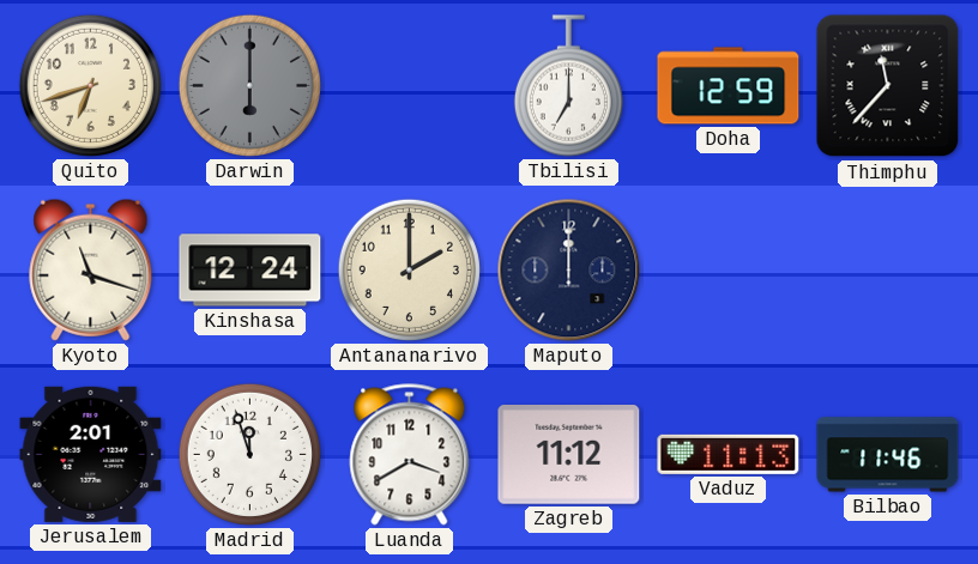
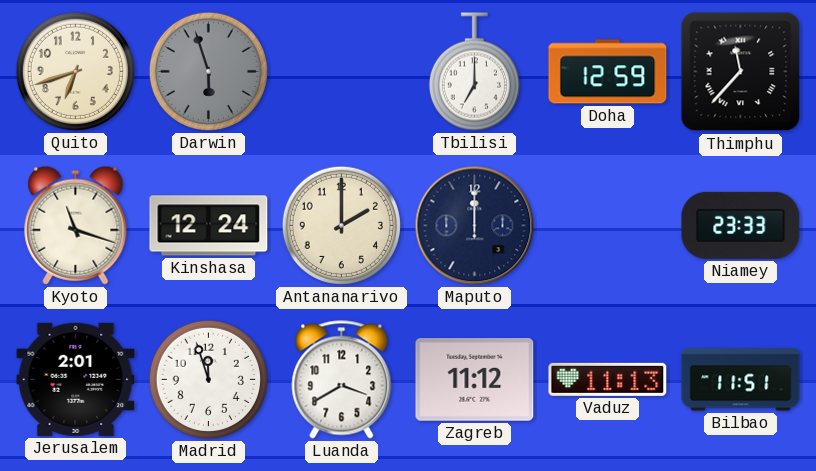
Darwin: 6:00 -> 5:57
Niamey: none -> 23:33
Bilbao: 11:46 -> 11:51
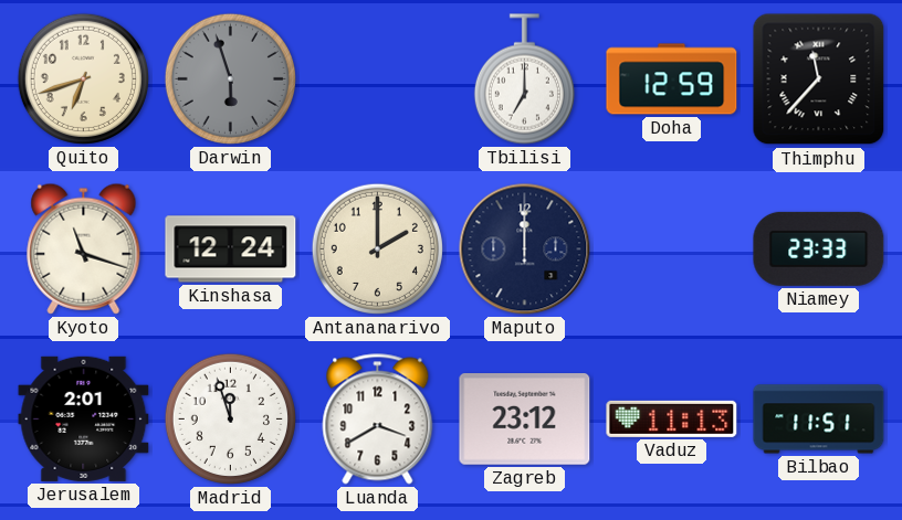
Zagreb: 11:12 -> 23:12
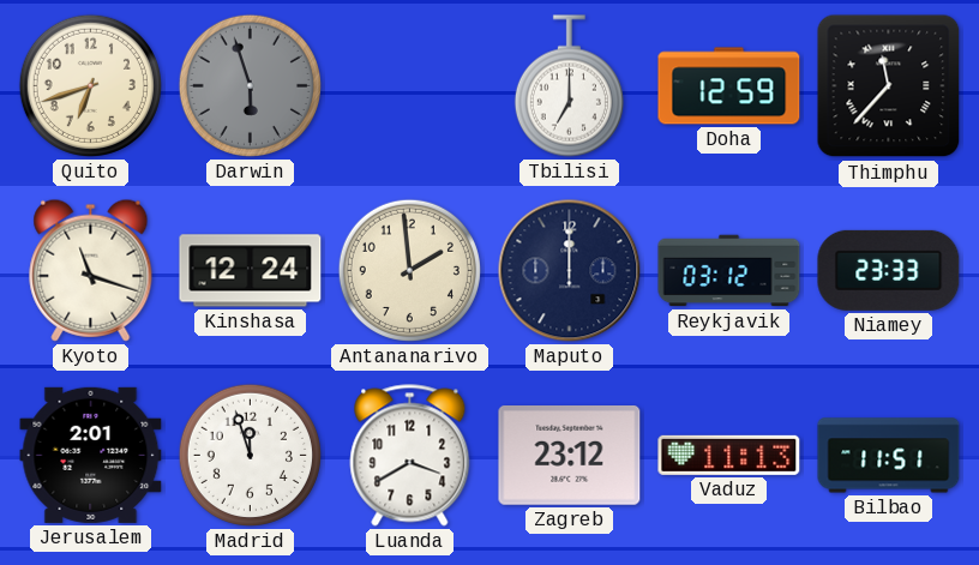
Antananarivo: 2:00 -> 1:59
Reykjavik: none -> 03:12
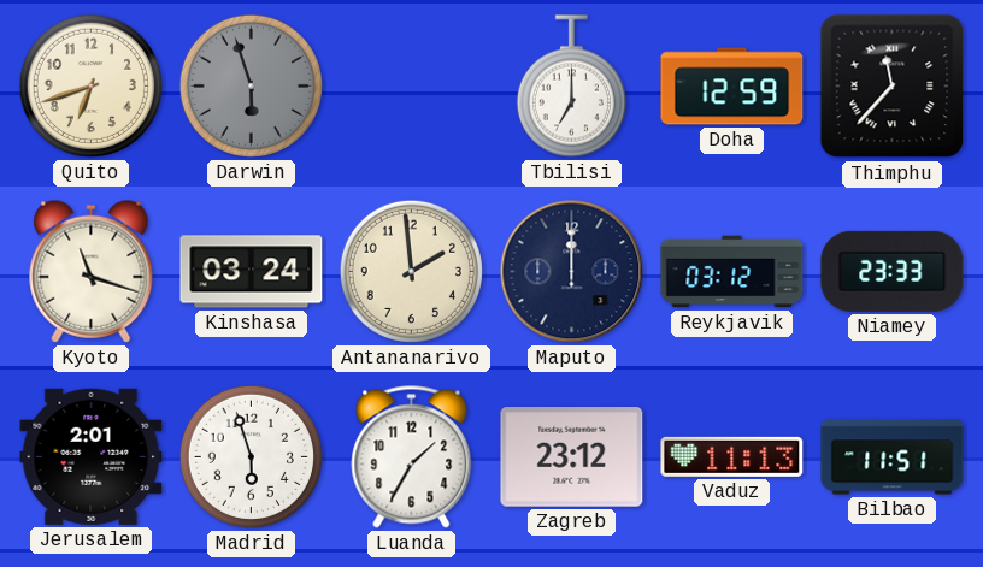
Kinshasa: 12:24 -> 03:24
Madrid: 11:57 -> 5:57
Luanda: 3:40 -> 1:35
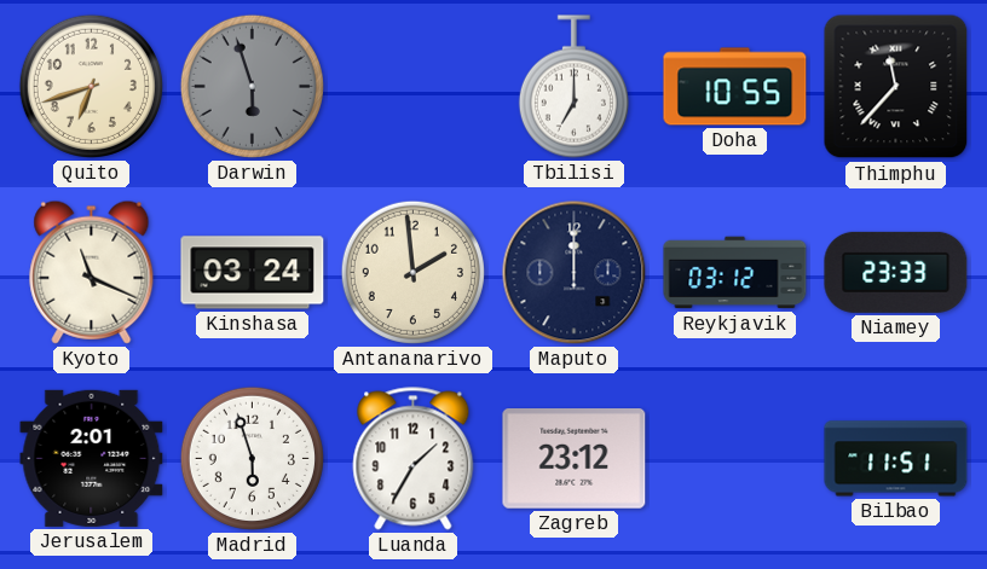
Doha: 12:59 -> 10:55
Kyoto: 11:18 -> 11:19
Vaduz: 11:13 -> none
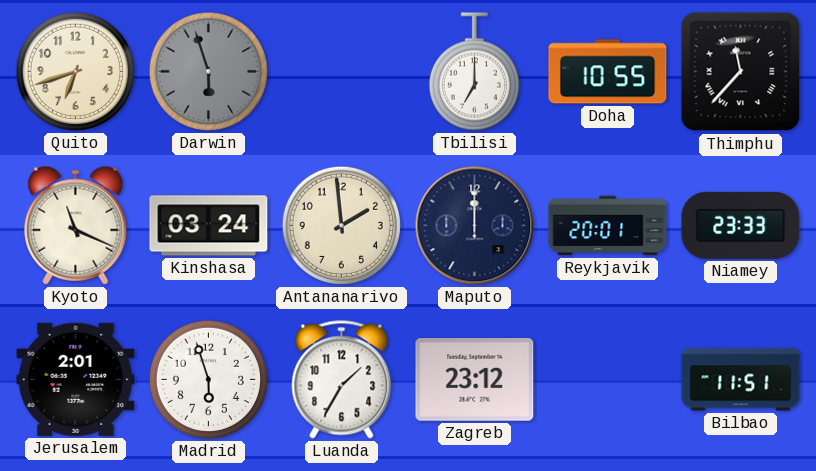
Reykjavik: 03:12 -> 20:01
